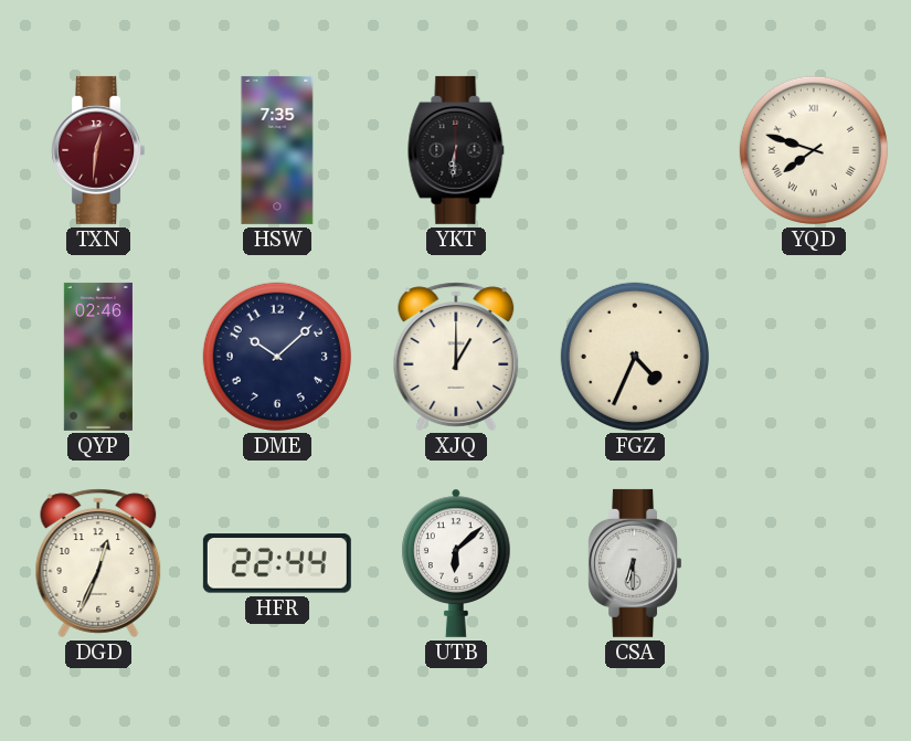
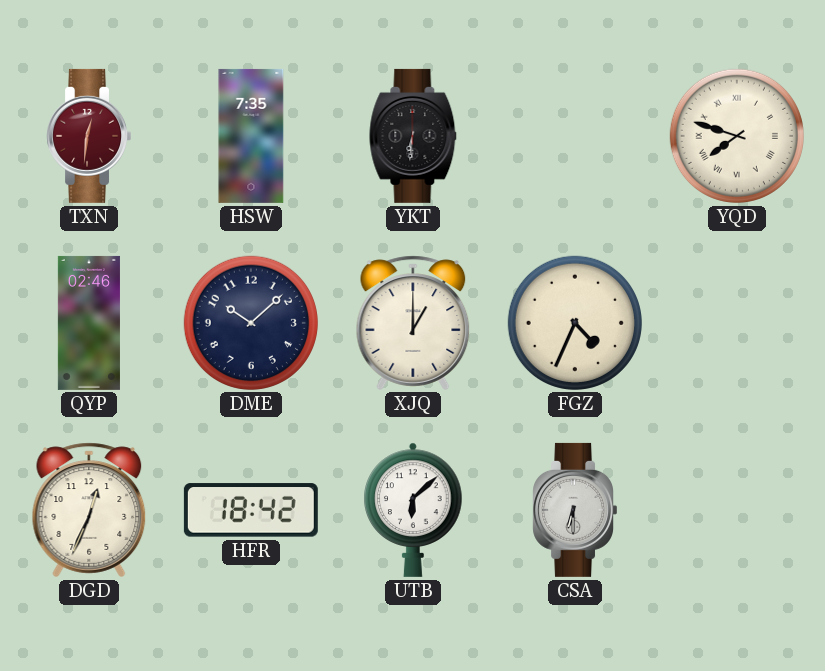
HFR: 22:44 -> 18:42
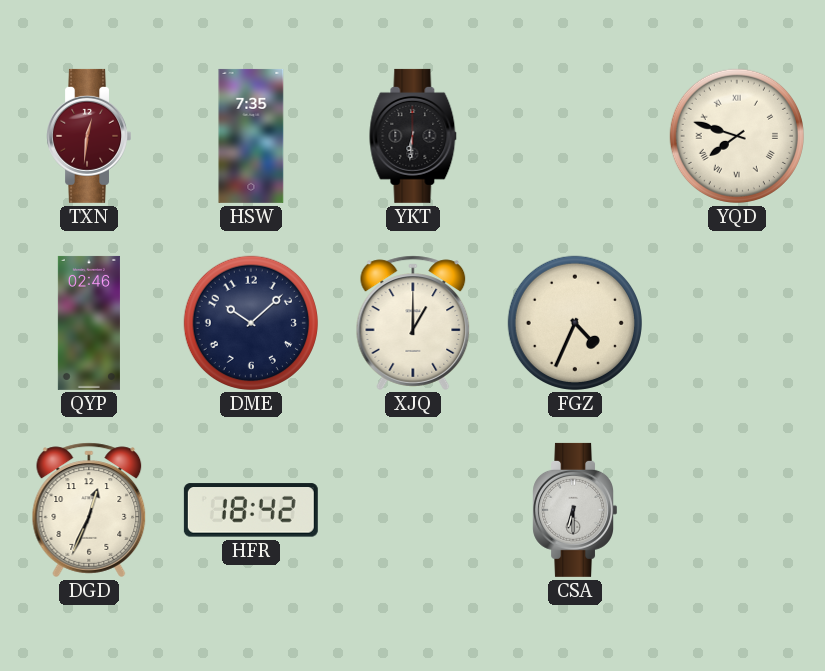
UTB: 6:08 -> none
